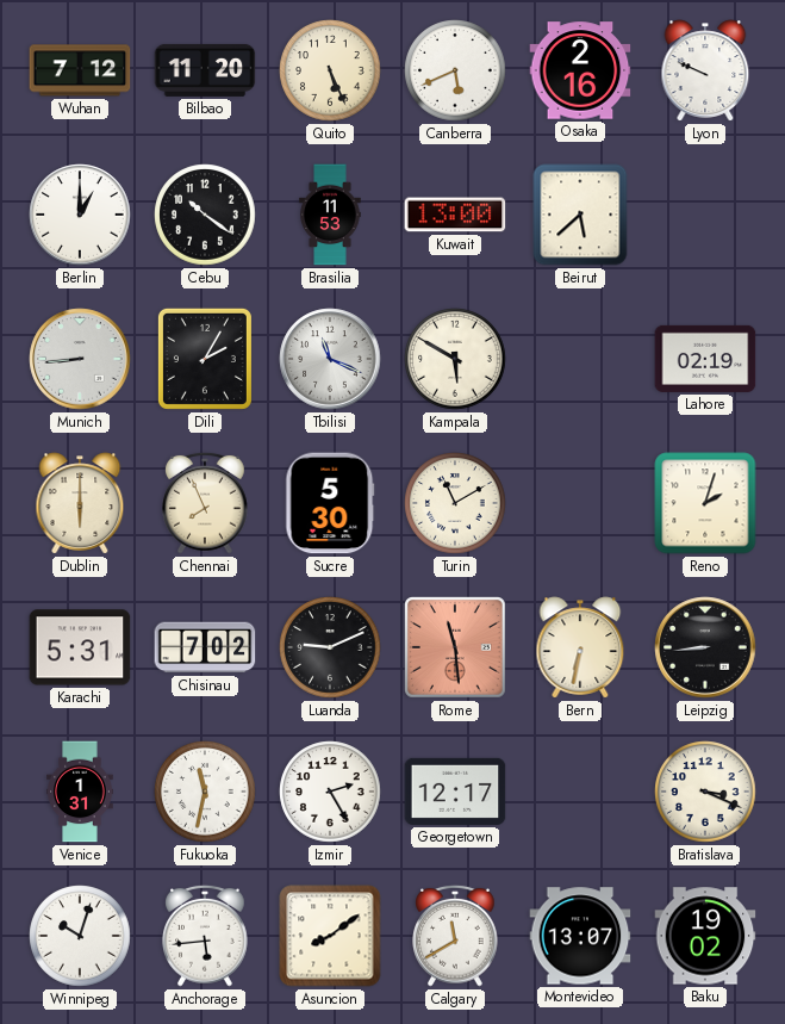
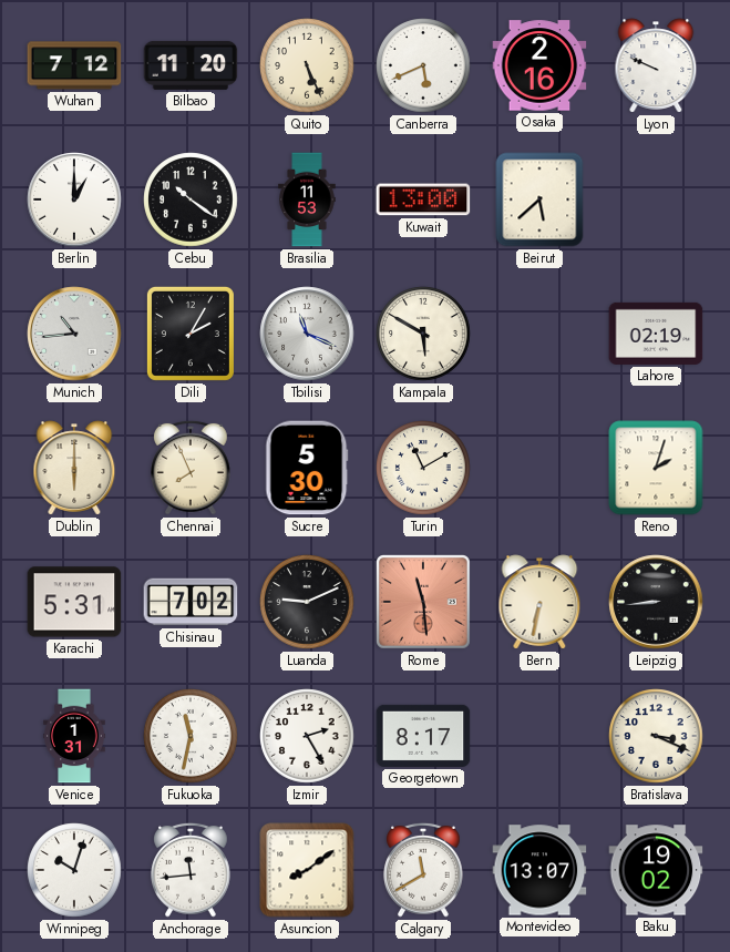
Munich: 8:44 -> 10:44
Georgetown: 12:17 -> 8:17
Anchorage: 5:44 -> 11:44
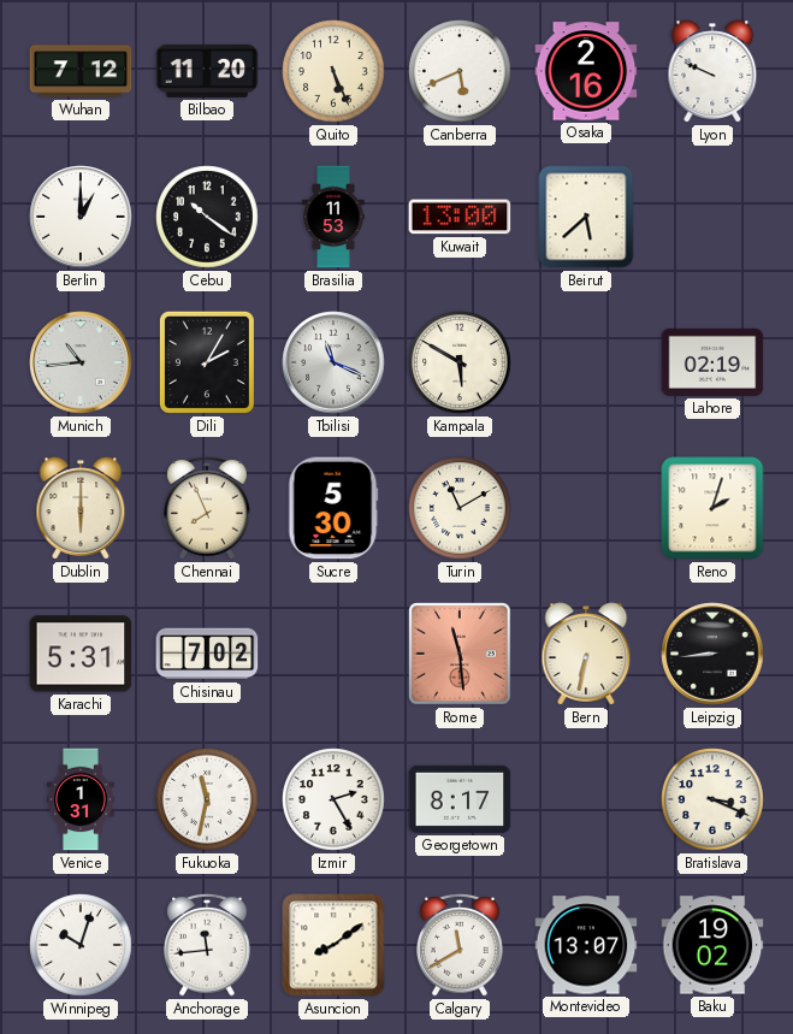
Luanda: 9:11 -> none
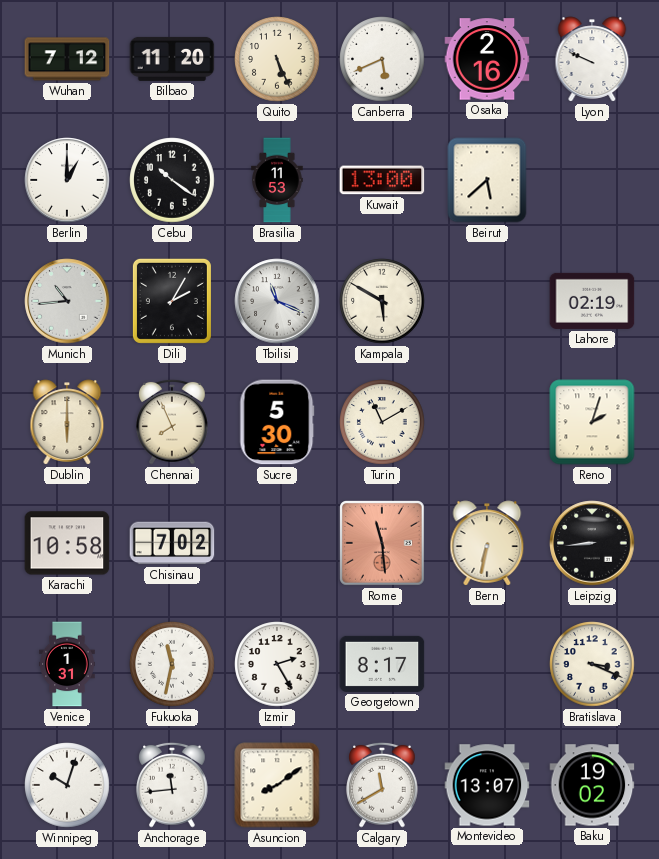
Karachi: 5:31 -> 10:58
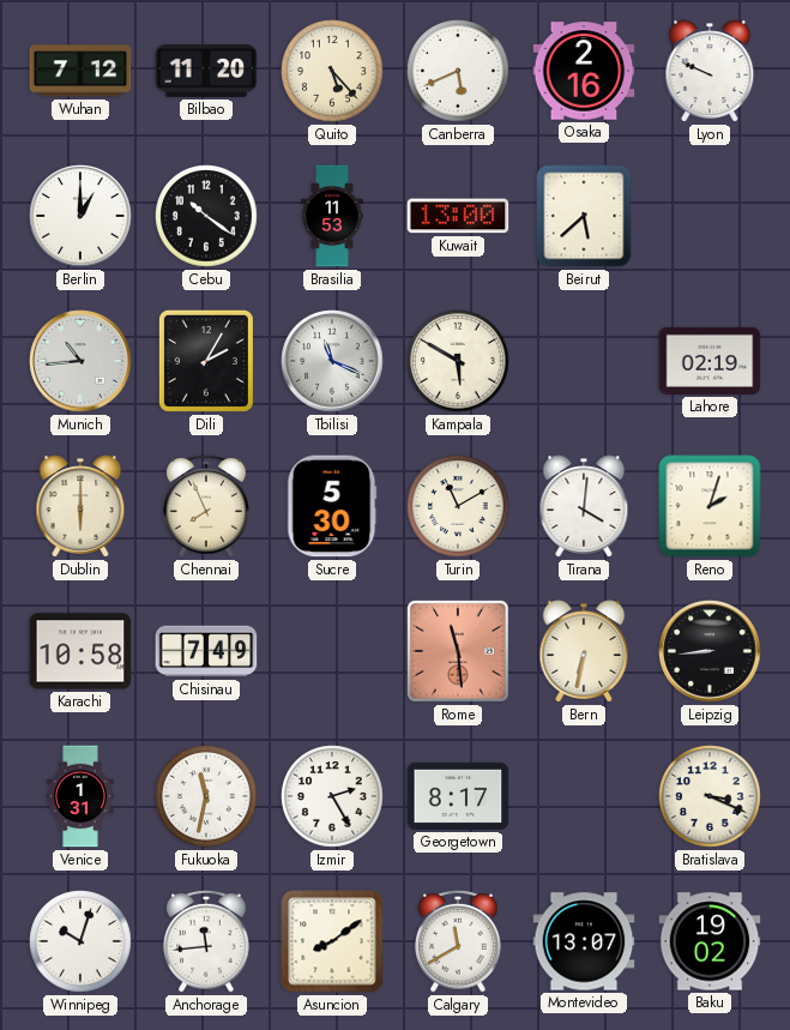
Quito: 5:26 -> 5:23
Tirana: none -> 4:01
Chisinau: 7:02 -> 7:49
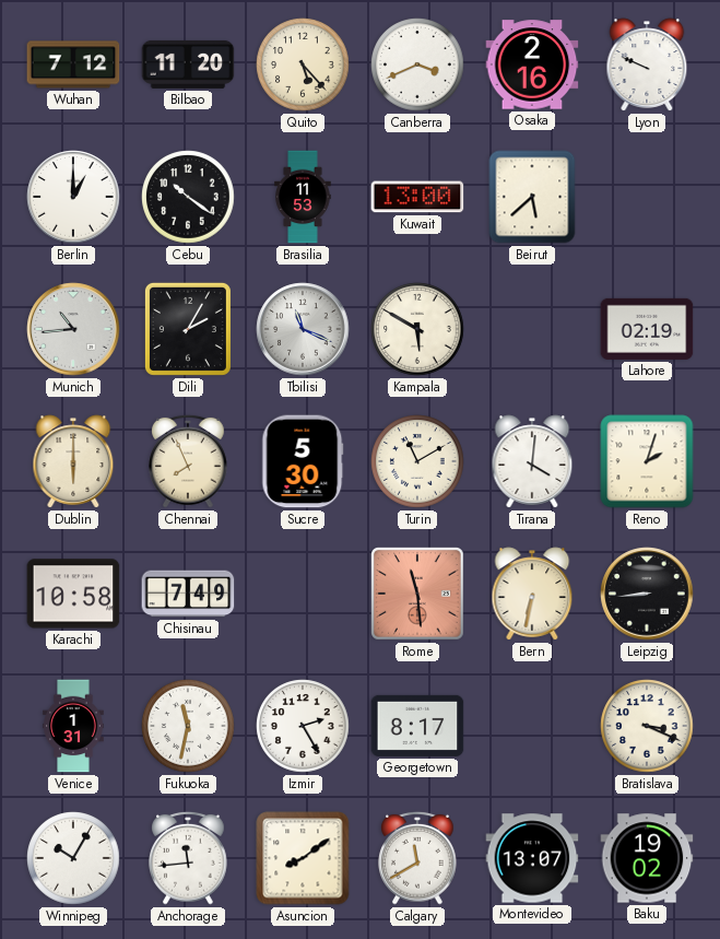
Canberra: 5:41 -> 3:41
Winnipeg: 10:03 -> 10:05
